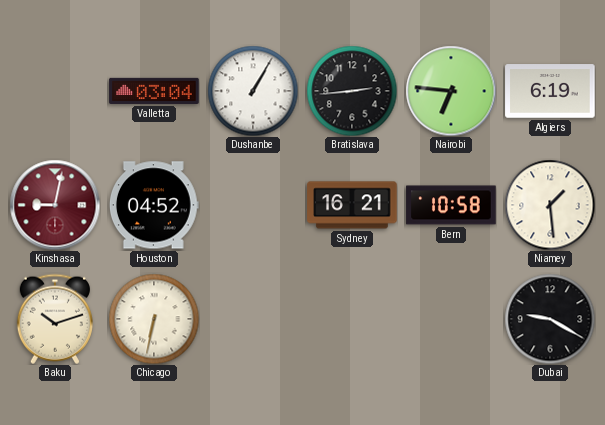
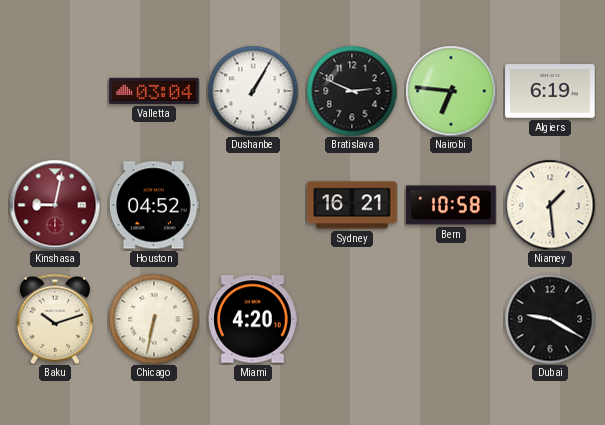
Bratislava: 2:44 -> 2:49
Miami: none -> 4:20
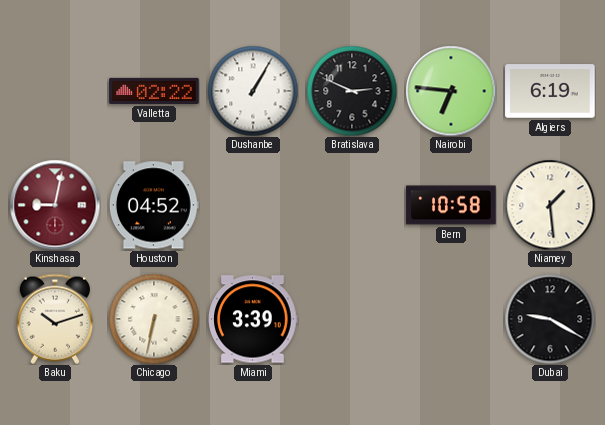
Valletta: 03:04 -> 02:22
Sydney: 16:21 -> none
Miami: 4:20 -> 3:39
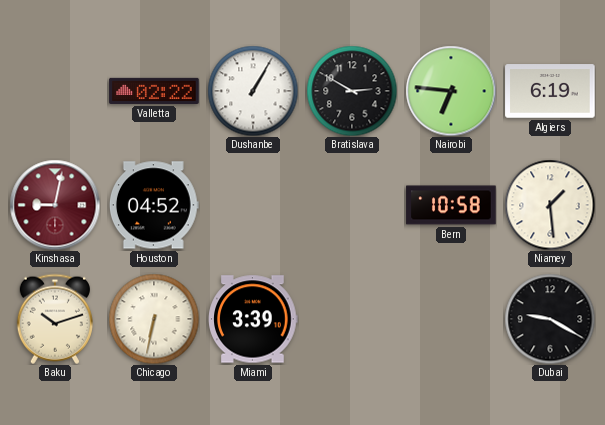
Bratislava: 2:49 -> 2:50
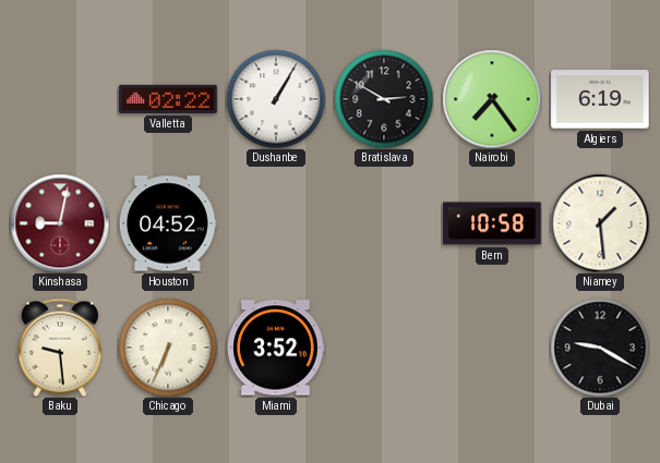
Nairobi: 6:46 -> 7:24
Baku: 10:12 -> 9:29
Chicago: 6:32 -> 6:34
Miami: 3:39 -> 3:52
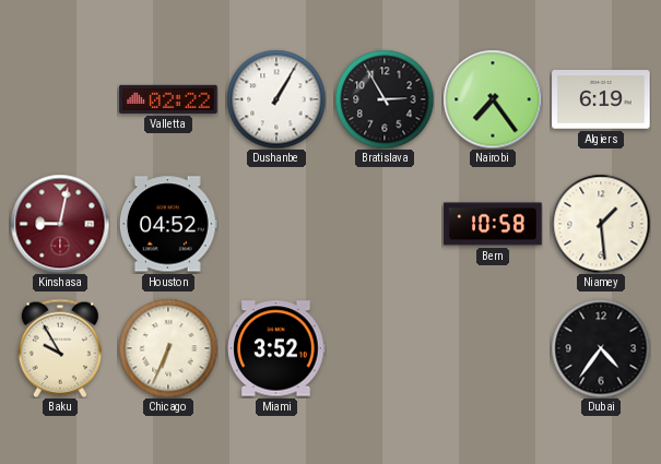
Bratislava: 2:50 -> 2:55
Baku: 9:29 -> 9:55
Dubai: 9:20 -> 4:36
